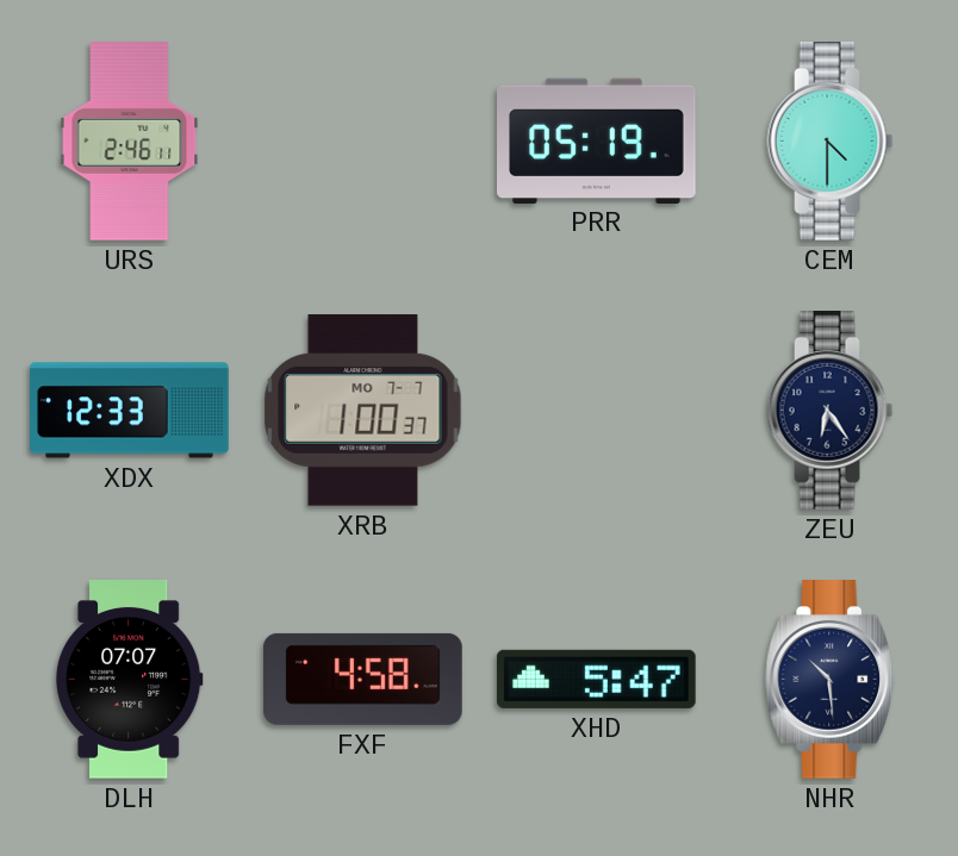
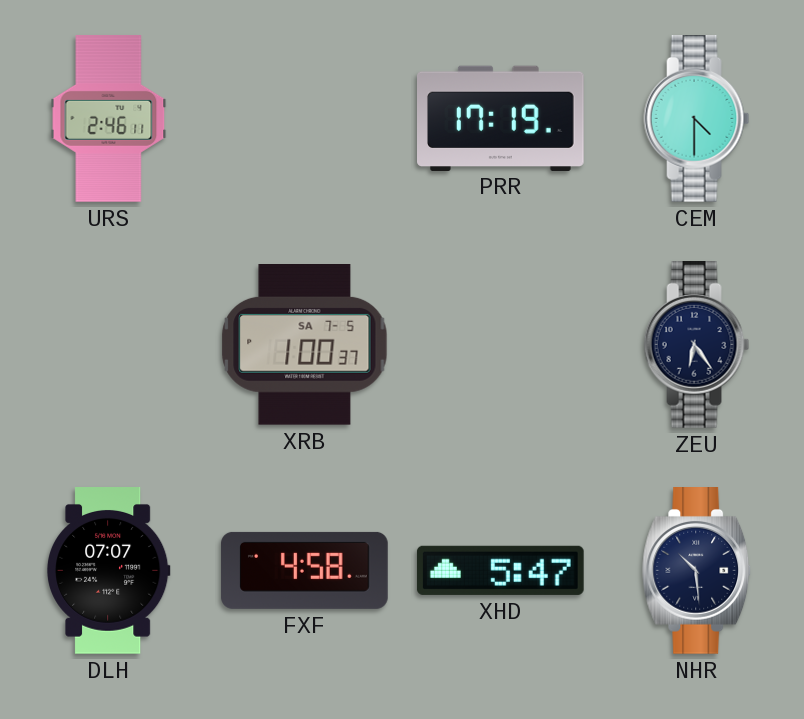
PRR: 05:19 -> 17:19
XDX: 12:33 -> none
XRB date: MO 7-7 -> SA 7-5
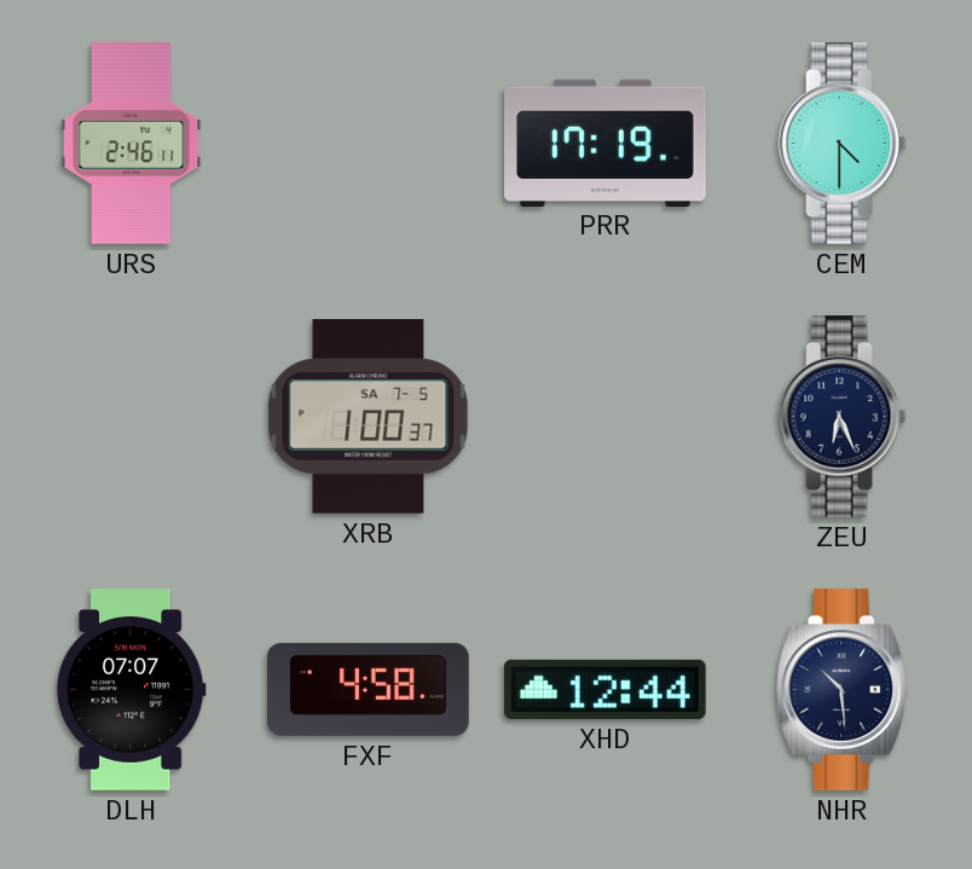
ZEU: 6:24 -> 6:26
XHD: 5:47 -> 12:44
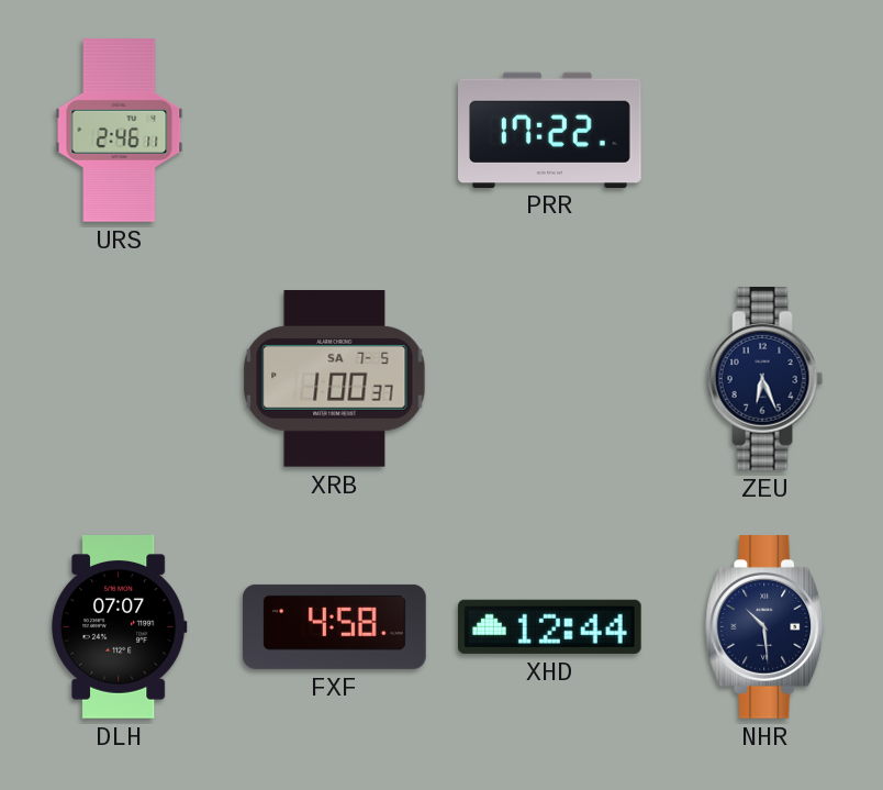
PRR: 17:19 -> 17:22
CEM: 4:30 -> none
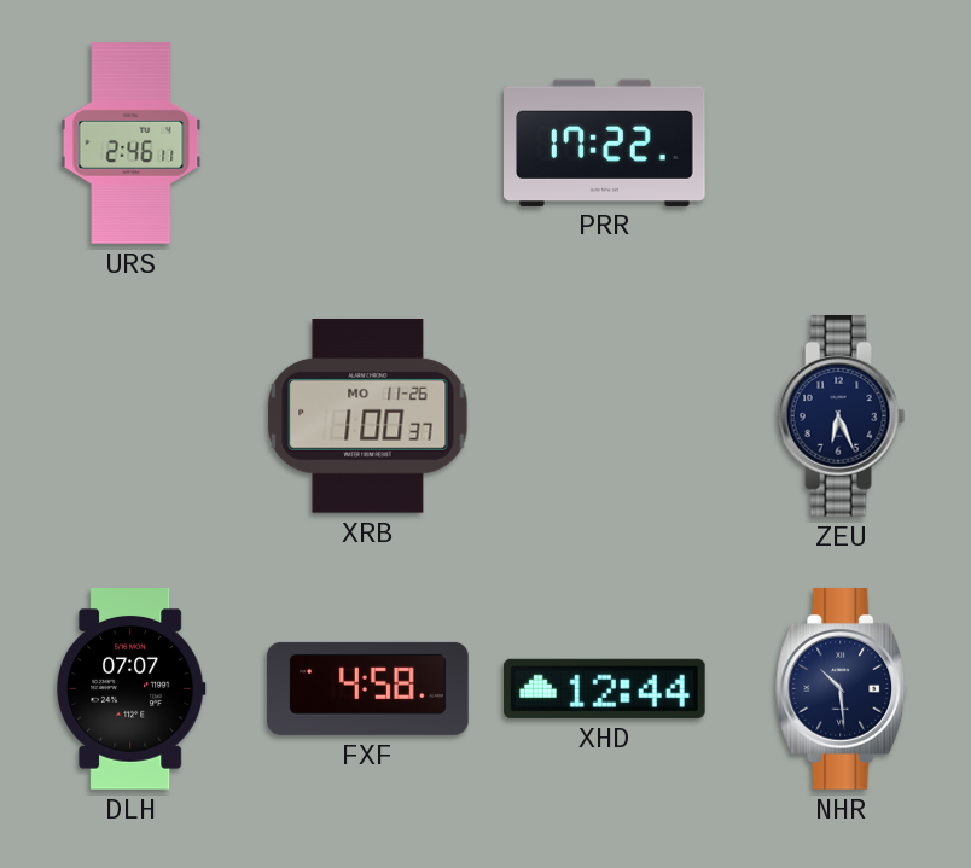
XRB date: SA 7-5 -> MO 11-26
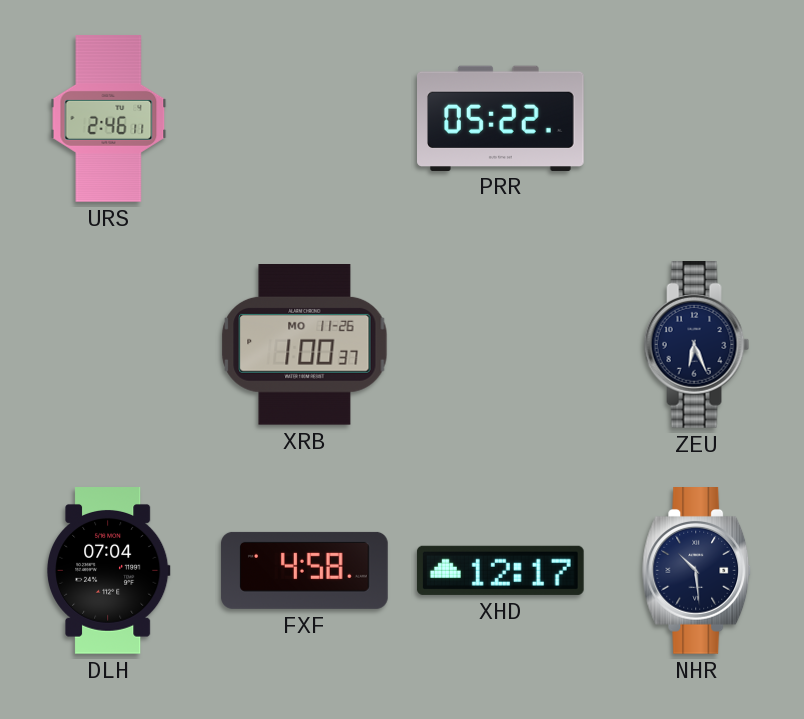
PRR: 17:22 -> 05:22
DLH: 07:07 -> 07:04
XHD: 12:44 -> 12:17
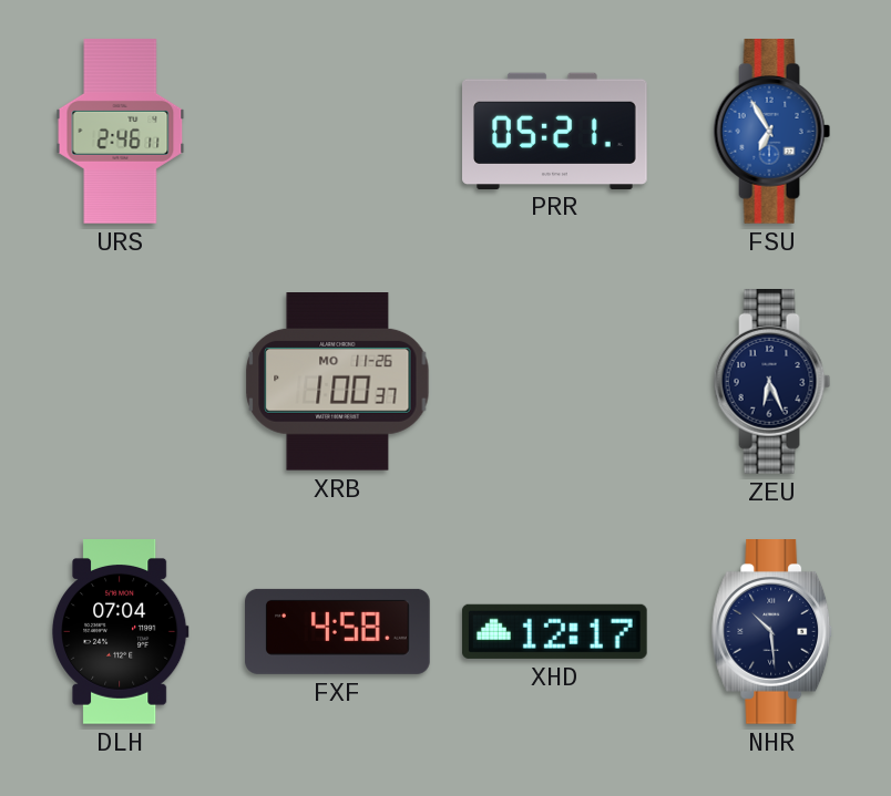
PRR: 05:22 -> 05:21
FSU: none -> 6:55
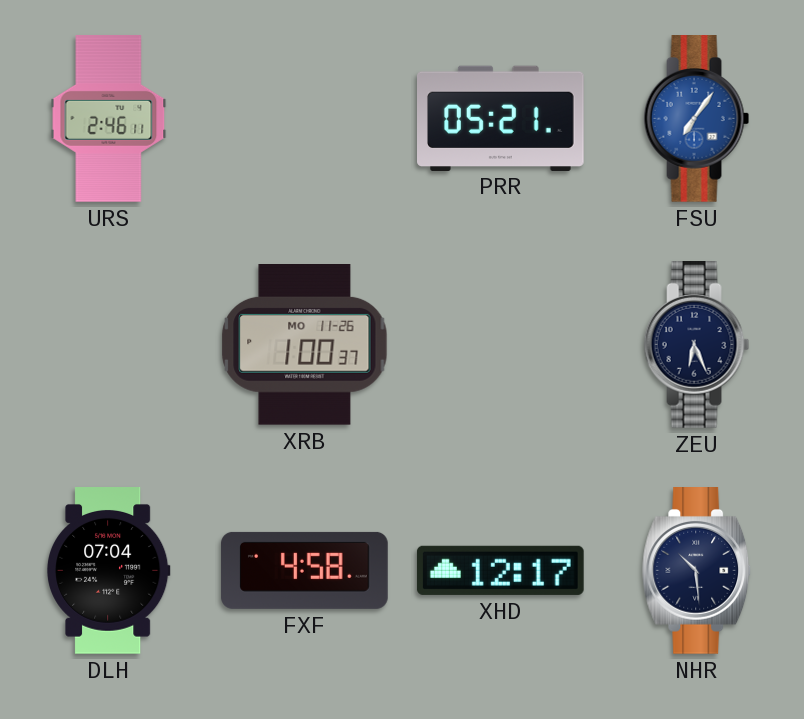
FSU: 6:55 -> 7:06
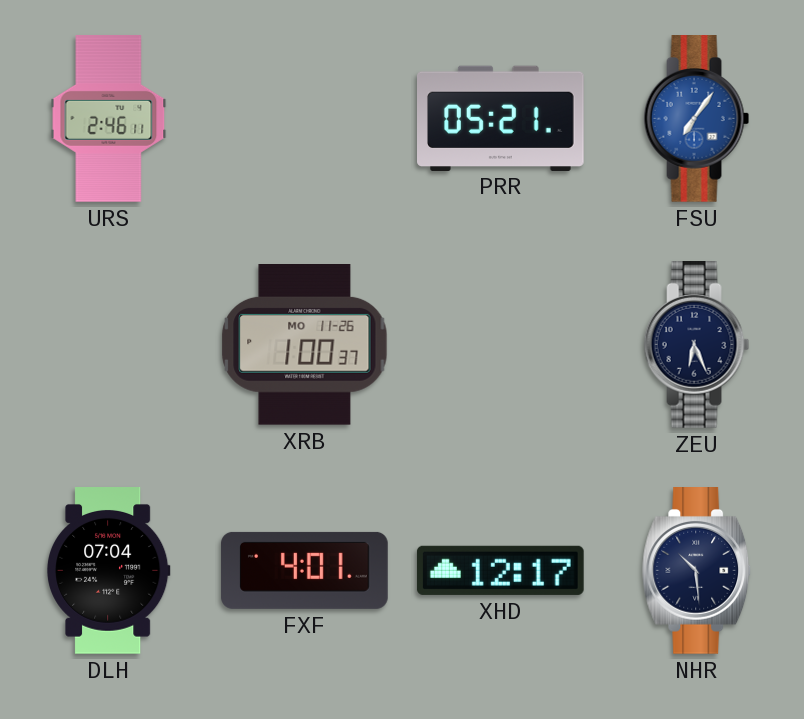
FXF: 4:58 -> 4:01
